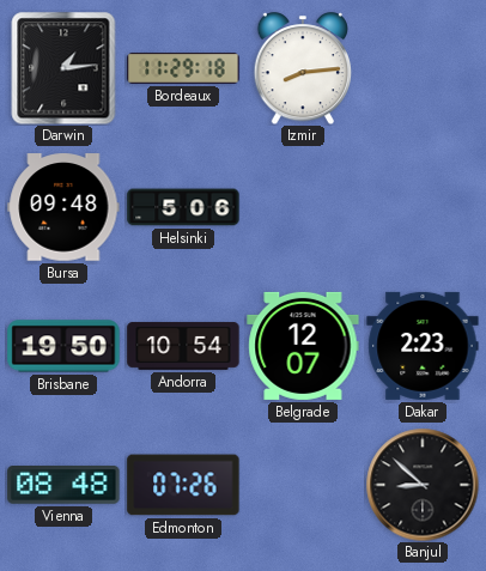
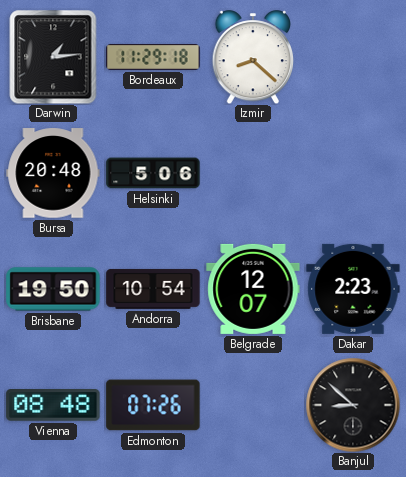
Izmir: 8:14 -> 8:22
Bursa: 09:48 -> 20:48
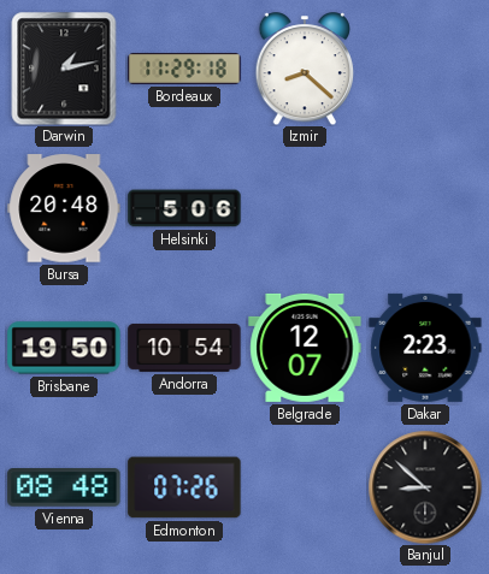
Darwin: 1:14 -> 1:13
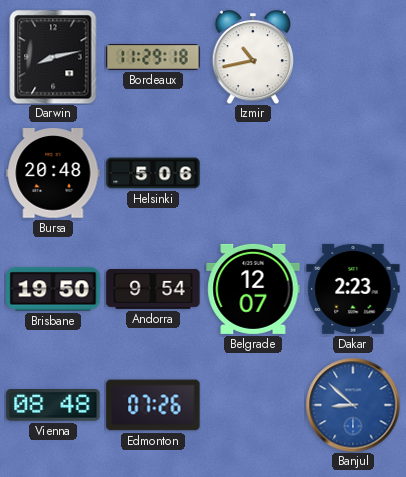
Darwin: 1:13 -> 8:13
Izmir: 8:22 -> 10:43
Andorra: 10:54 -> 9:54
Banjul dial: black -> blue
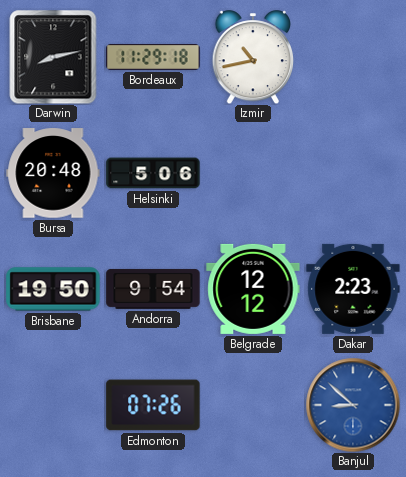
Belgrade: 12:07 -> 12:12
Vienna: 08:48 -> none
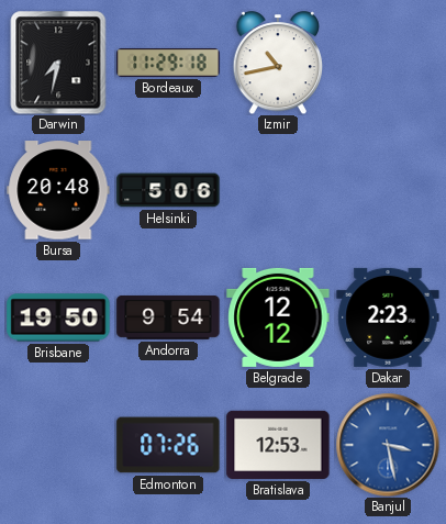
Darwin: 8:13 -> 7:32
Bratislava: none -> 12:53
Banjul: 8:52 -> 3:28
